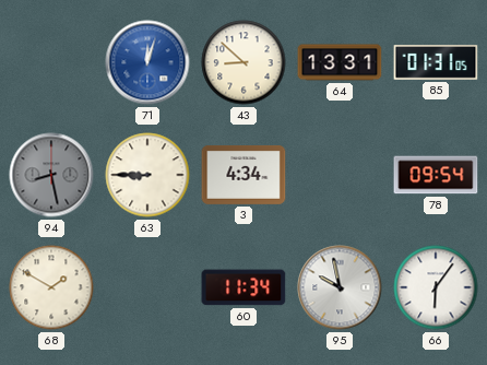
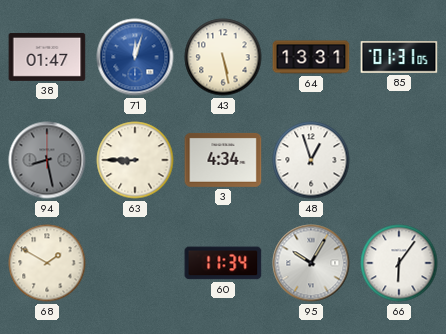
38: none -> 01:47
43: 8:52 -> 5:28
48: none -> 12:57
78: 09:54 -> none
95: 9:58 -> 10:05
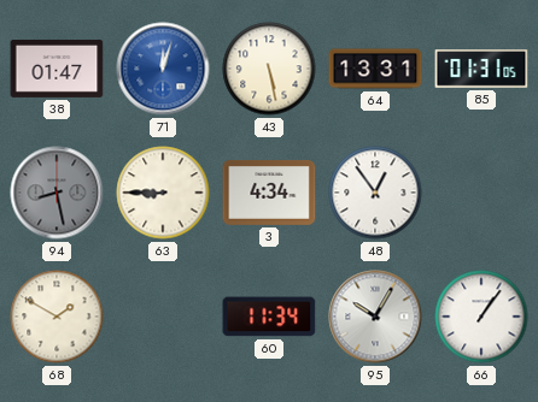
48: 12:57 -> 12:54
66: 6:06 -> 1:06
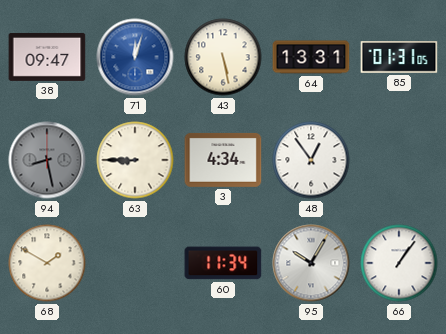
38: 01:47 -> 09:47
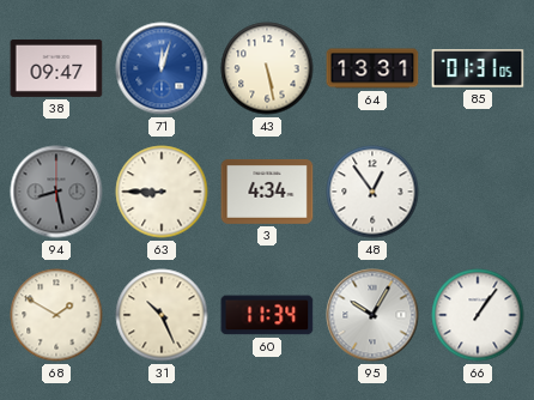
31: none -> 10:26
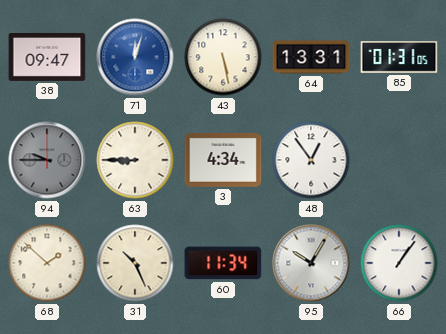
94: 8:28 -> 9:45
68: 1:50 -> 1:52
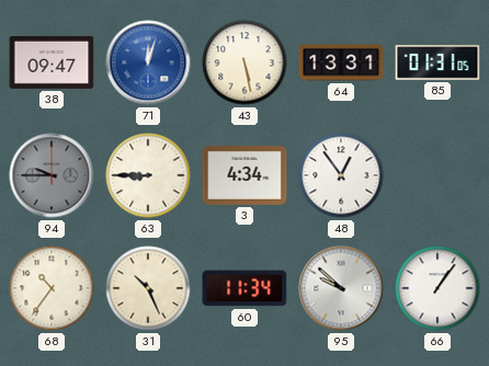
68: 1:52 -> 10:36
95: 10:05 -> 9:52
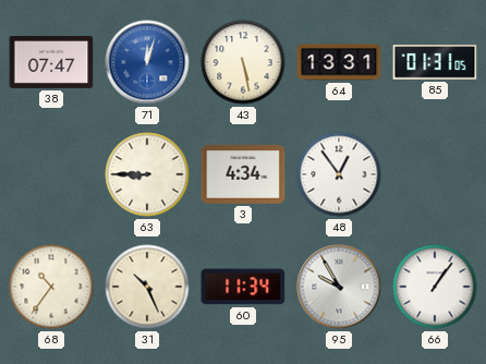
38: 09:47 -> 07:47
94: 9:45 -> none
95: 9:52 -> 9:55
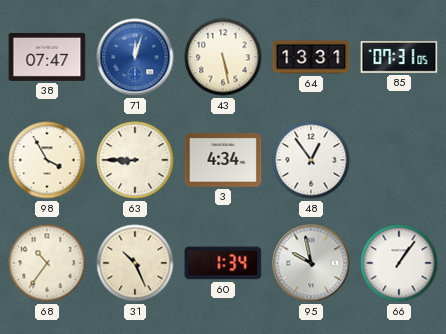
85: 01:31 -> 07:31
98: none -> 3:55
60: 11:34 -> 1:34
95: 9:55 -> 9:58
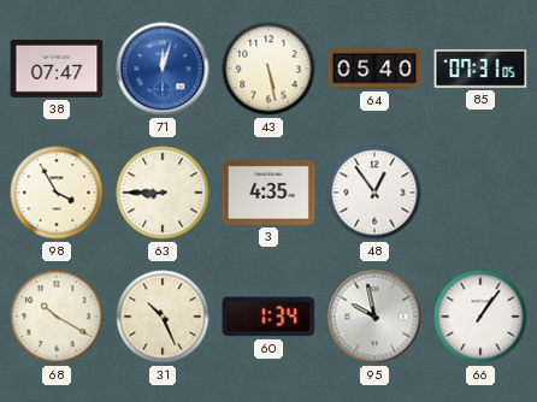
64: 13:31 -> 05:40
3: 4:34 -> 4:35
68: 10:36 -> 10:20
